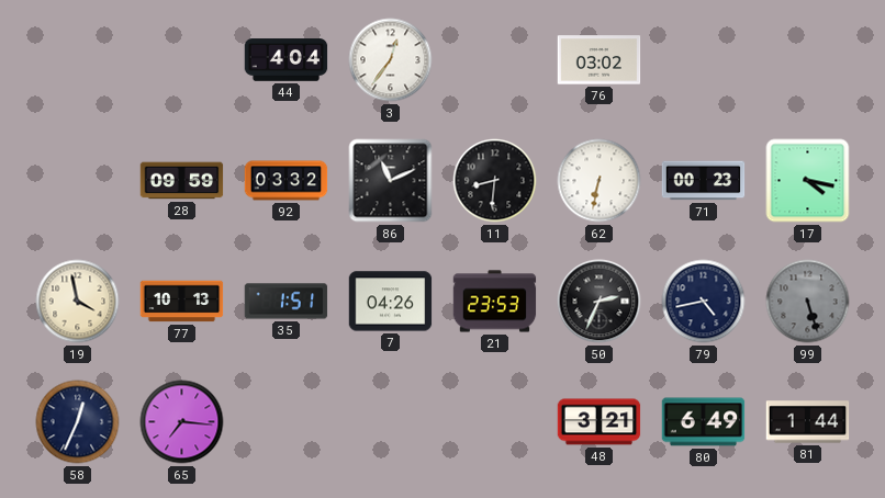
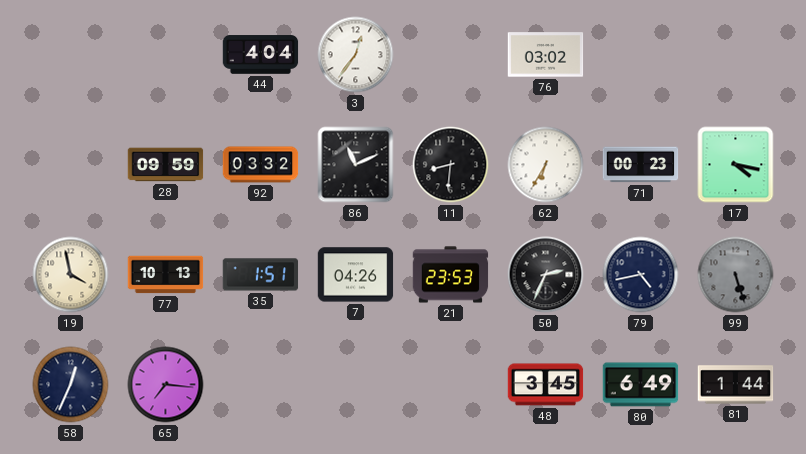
62: 6:32 -> 6:35
48: 3:21 -> 3:45
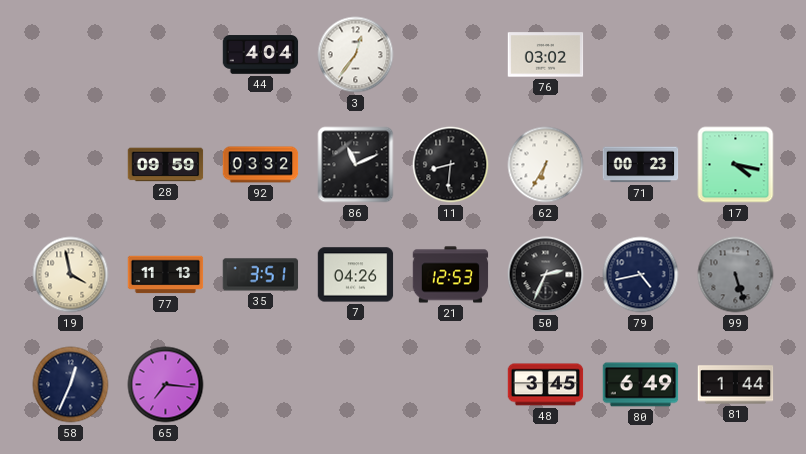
77: 10:13 -> 11:13
35: 1:51 -> 3:51
21: 23:53 -> 12:53
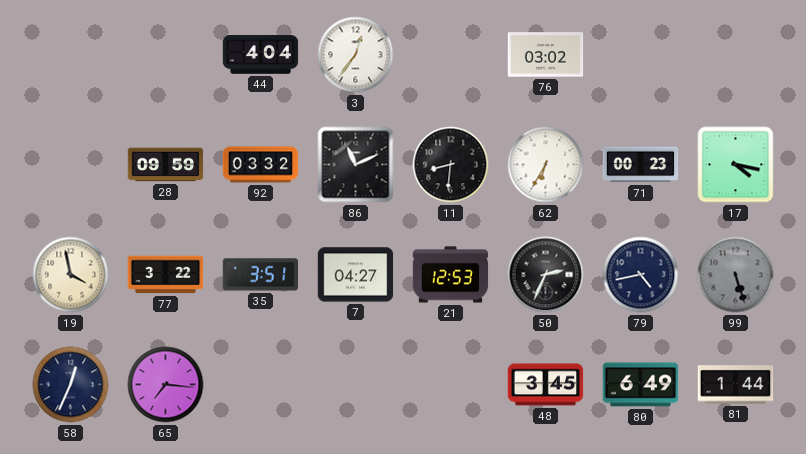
77: 11:13 -> 3:22
7: 04:26 -> 04:27
